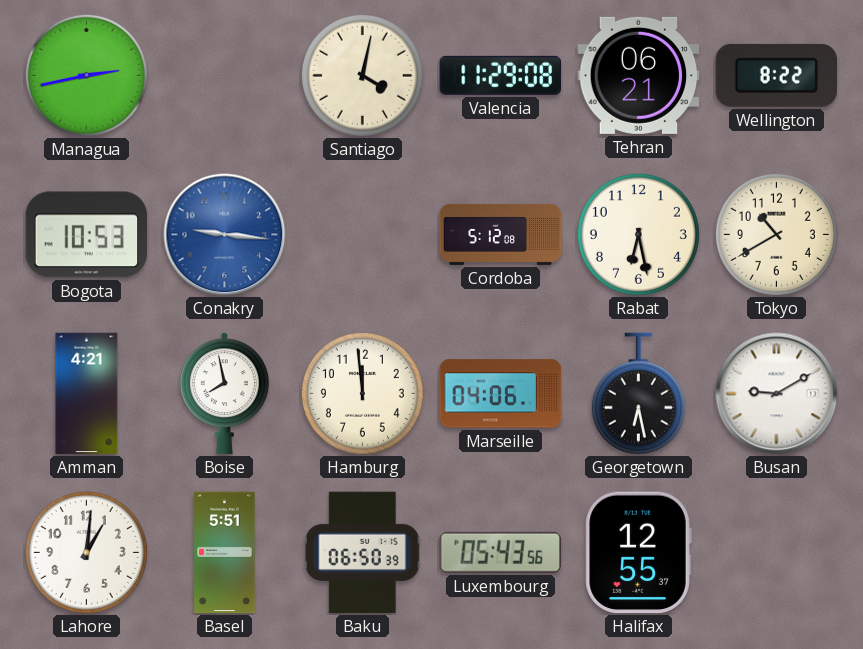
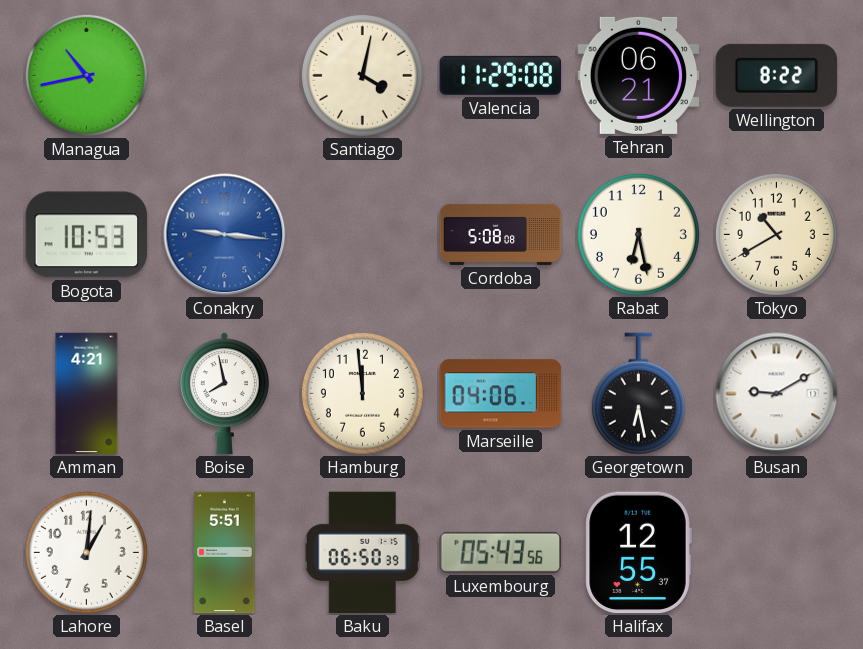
Managua: 2:43 -> 10:43
Cordoba: 5:12 -> 5:08
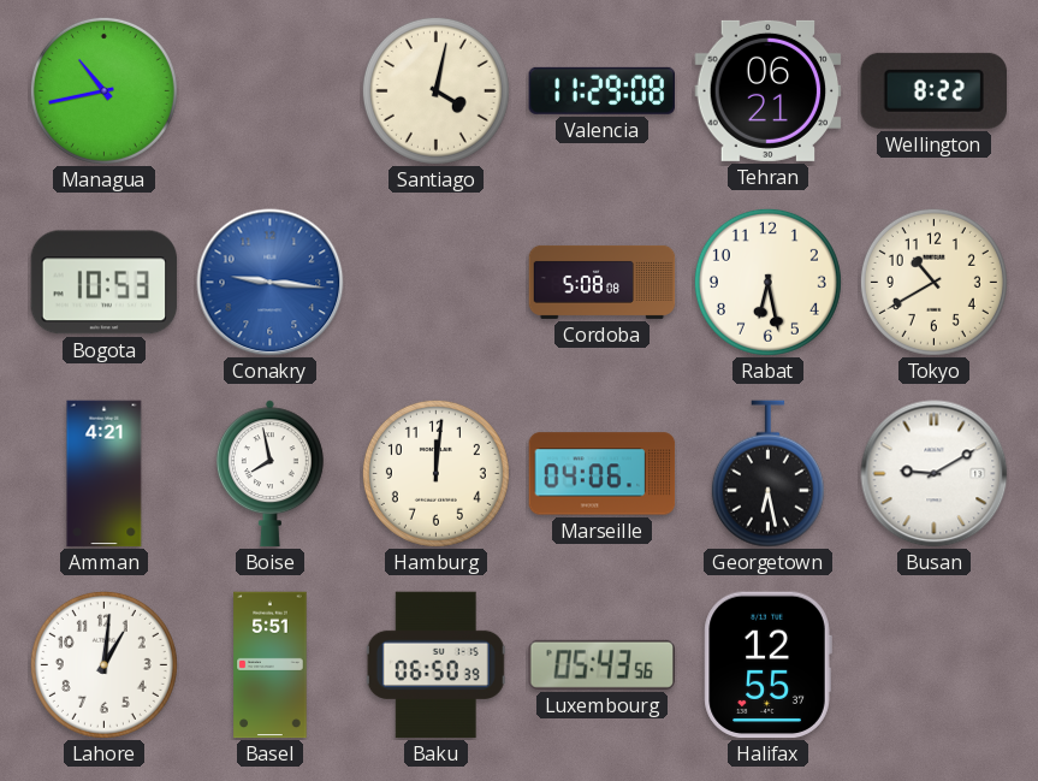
Hamburg: 11:59 -> 12:01
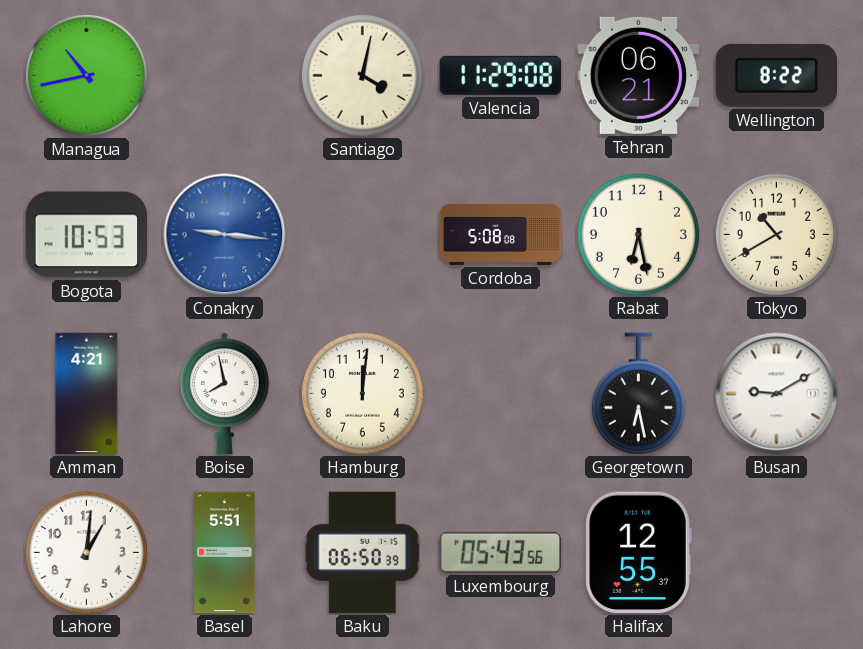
Marseille: 04:06 -> none
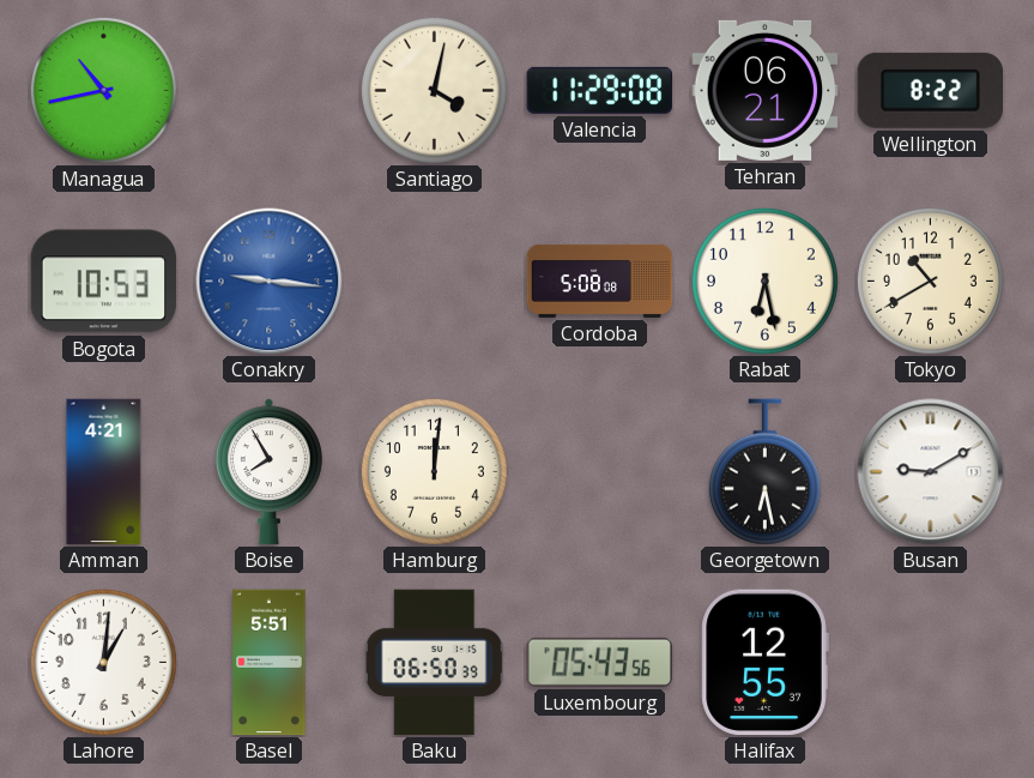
Boise: 7:58 -> 7:55
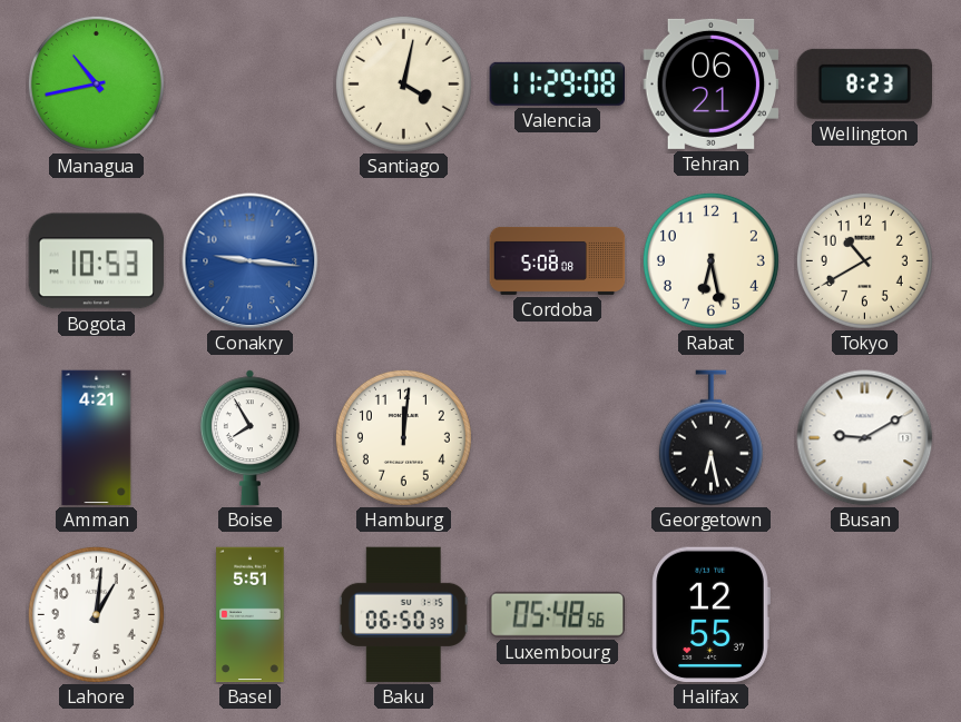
Wellington: 8:22 -> 8:23
Luxembourg: 05:43 -> 05:48
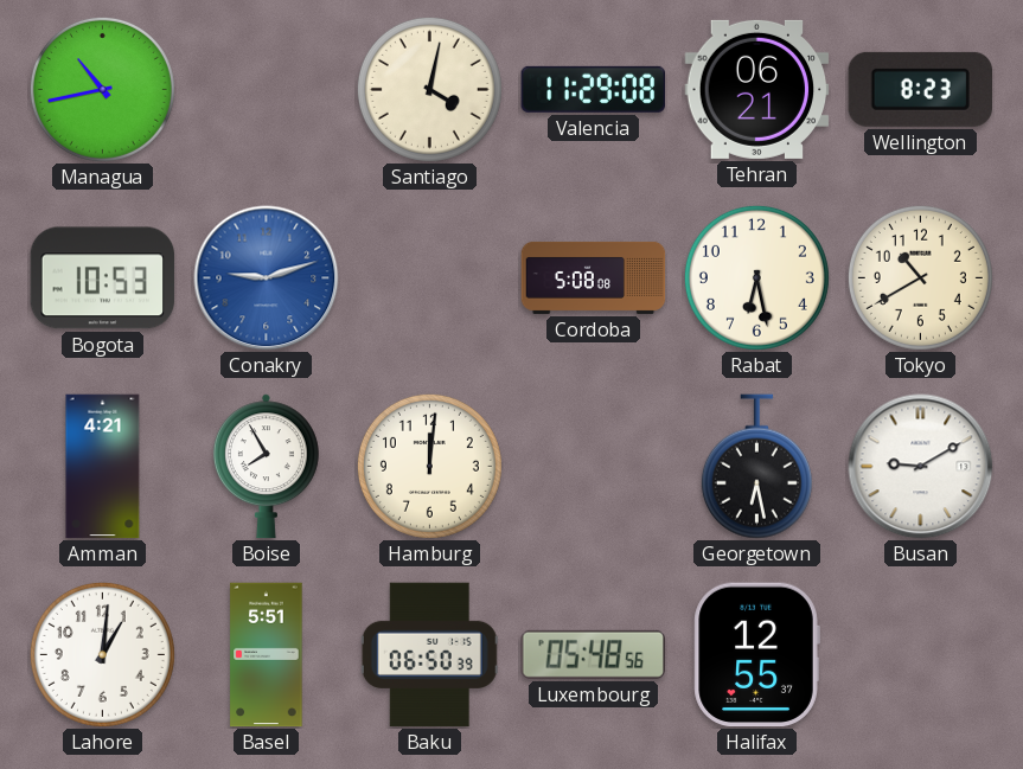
Conakry: 9:16 -> 9:12
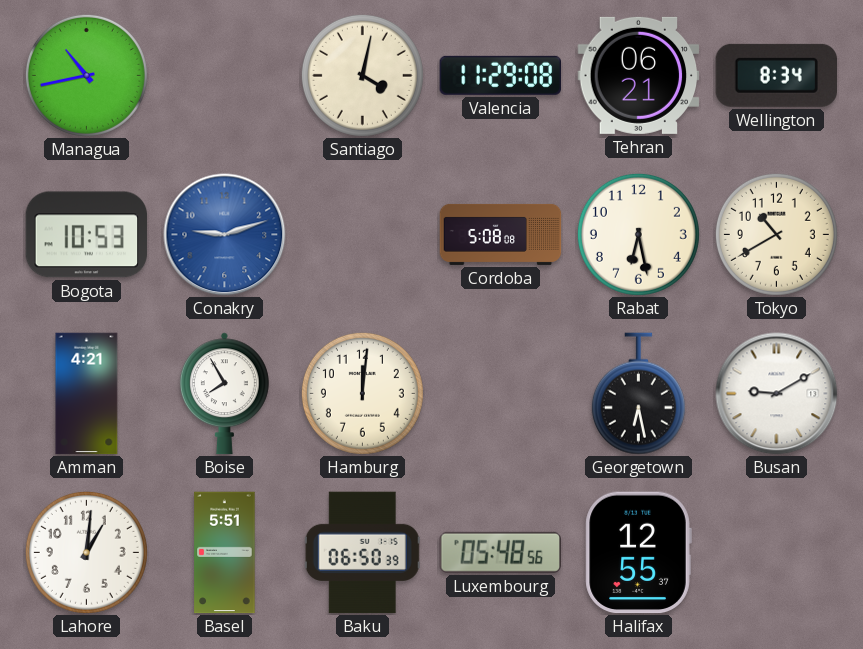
Wellington: 8:23 -> 8:34
